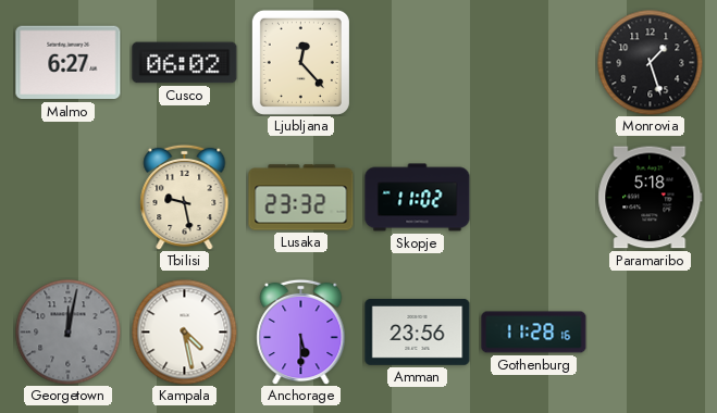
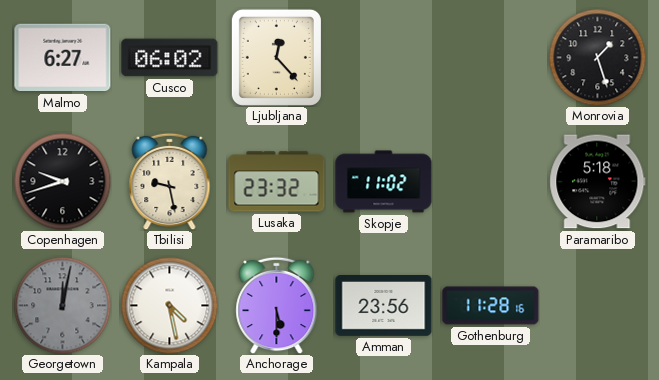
Copenhagen: none -> 9:42
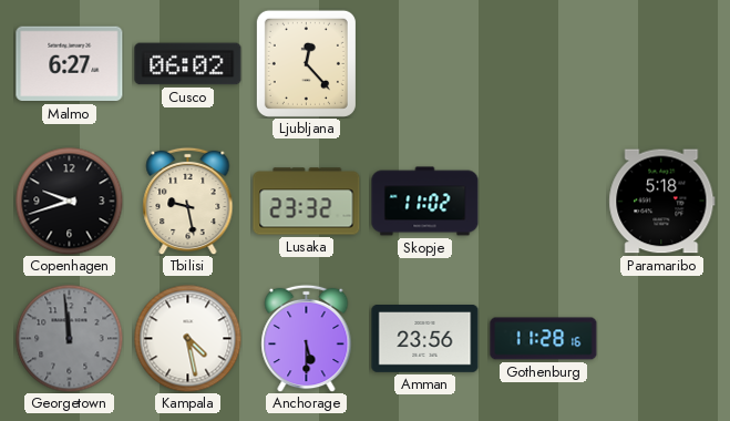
Monrovia: 1:27 -> none
Georgetown: 12:02 -> 11:59
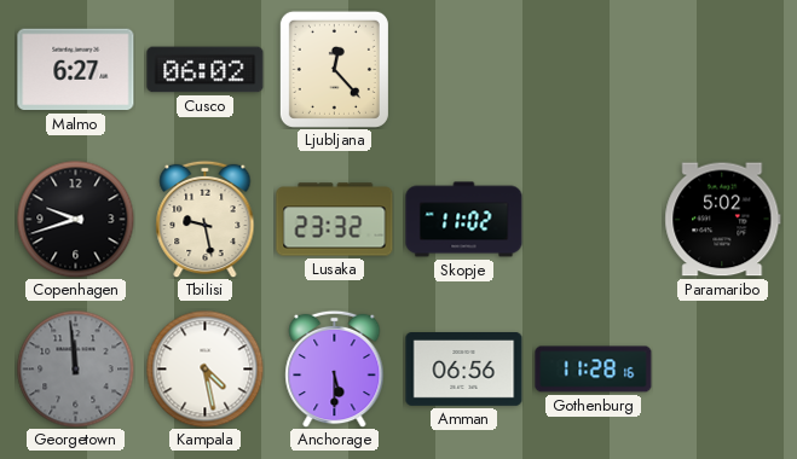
Paramaribo: 5:18 -> 5:02
Amman: 23:56 -> 06:56
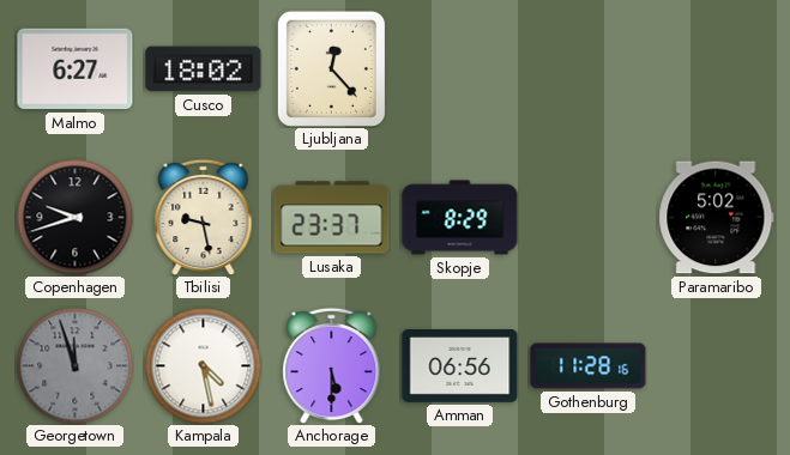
Cusco: 06:02 -> 18:02
Lusaka: 23:32 -> 23:37
Skopje: 11:02 -> 8:29
Georgetown: 11:59 -> 11:57
